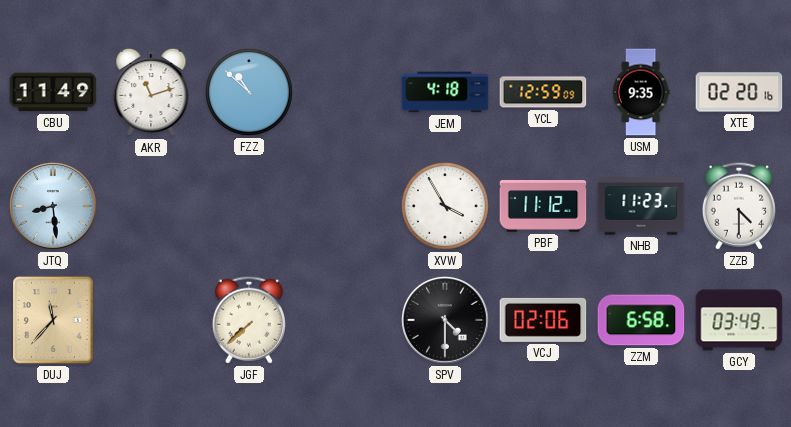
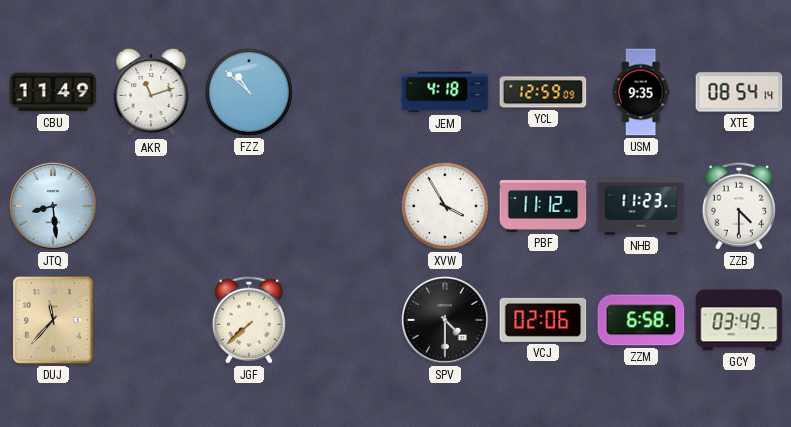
XTE: 02:20 -> 08:54
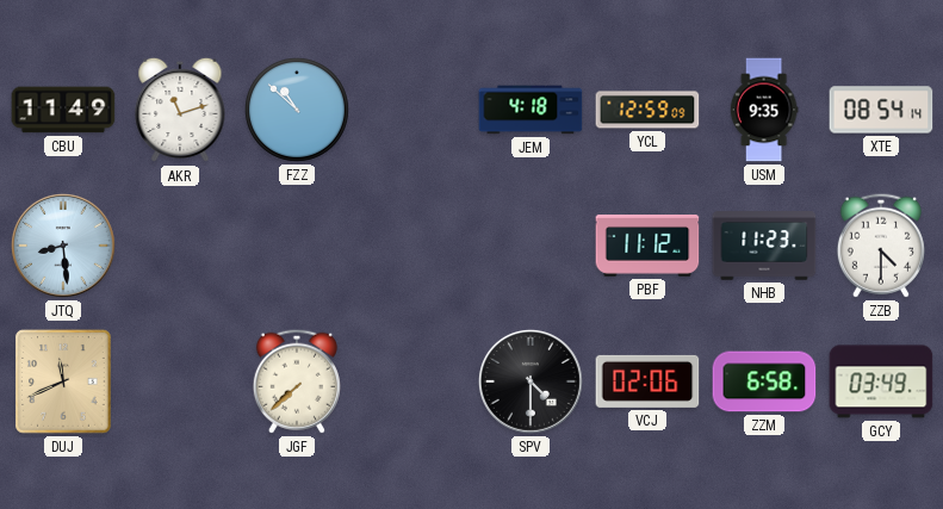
XVW: 3:55 -> none
DUJ: 11:37 -> 11:41
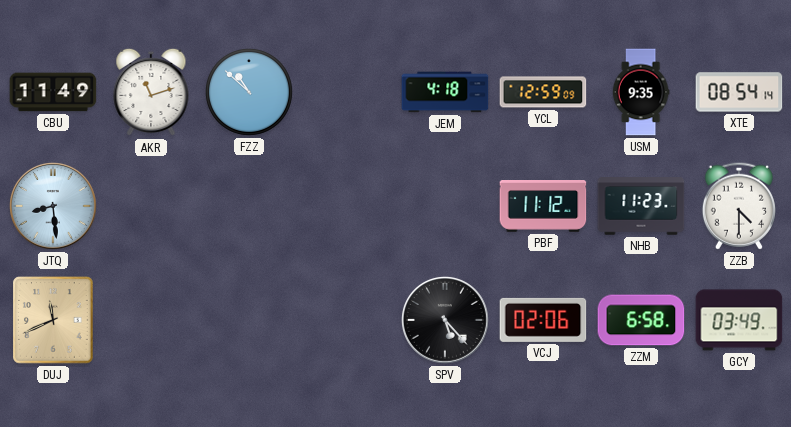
JGF: 7:38 -> none
SPV: 4:30 -> 5:23
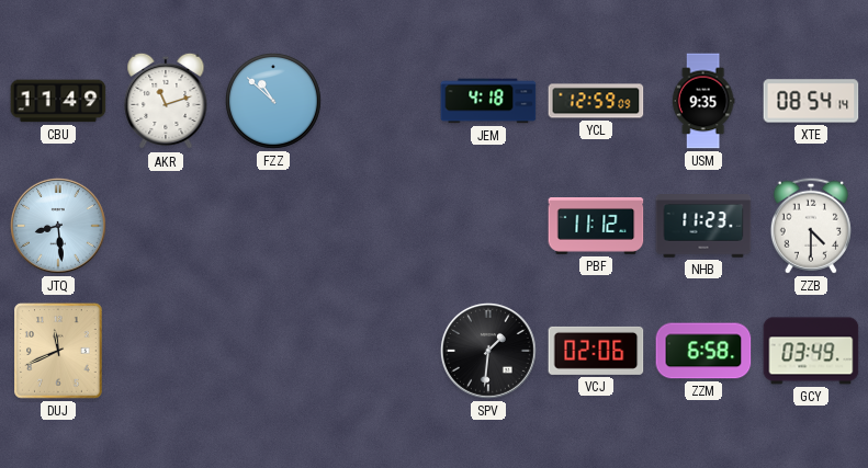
SPV: 5:23 -> 1:31
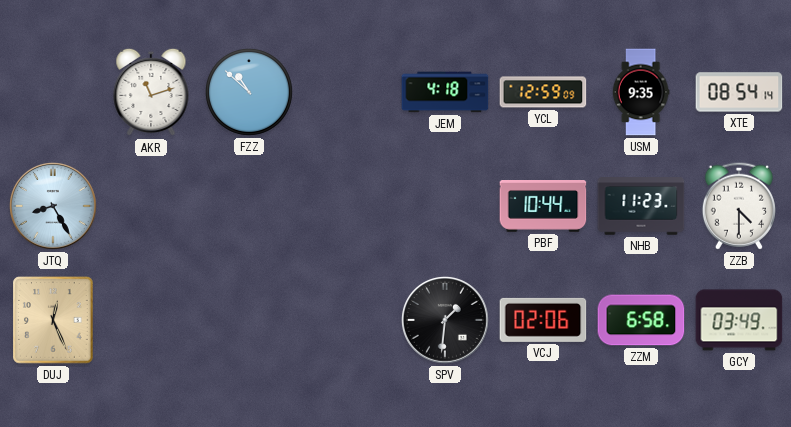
CBU: 11:49 -> none
JTQ: 8:29 -> 8:25
PBF: 11:12 -> 10:44
DUJ: 11:41 -> 12:26
